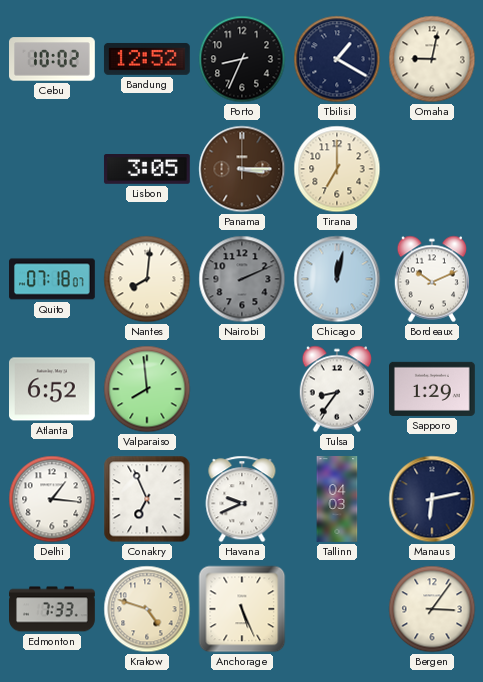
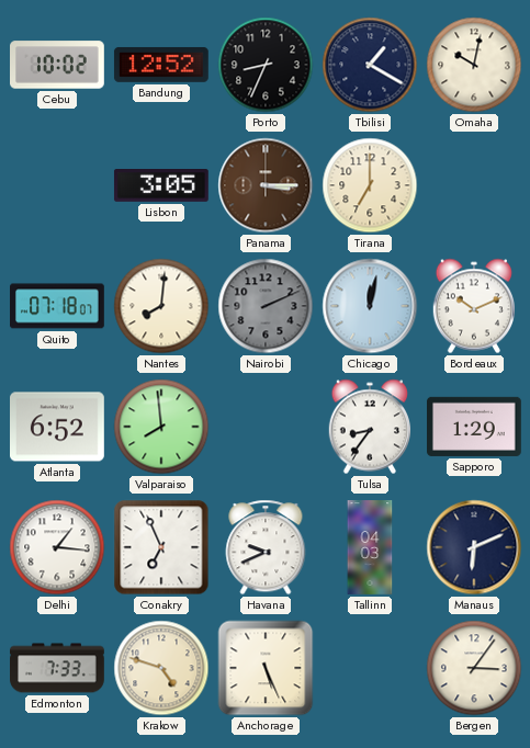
Omaha: 9:02 -> 10:02
Manaus: 6:13 -> 6:11
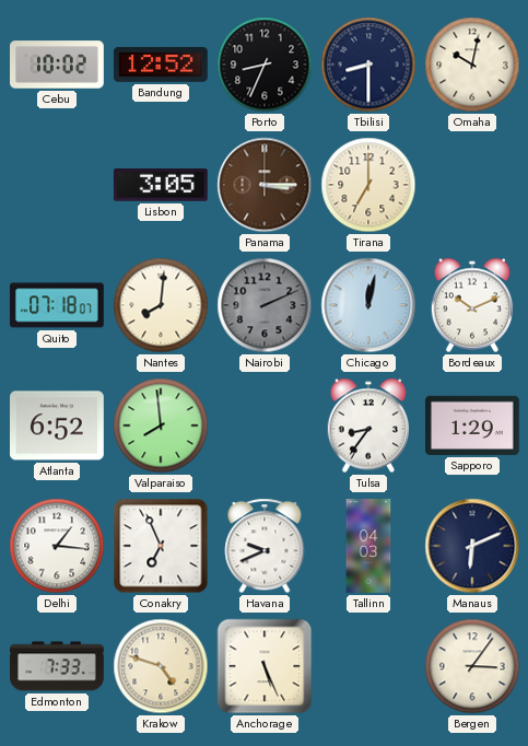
Tbilisi: 1:20 -> 8:30
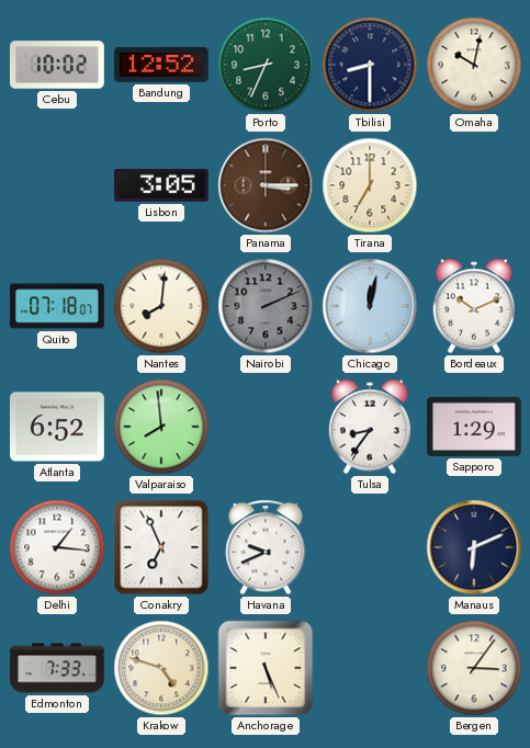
Porto dial: black -> green
Tallinn: 04:03 -> none
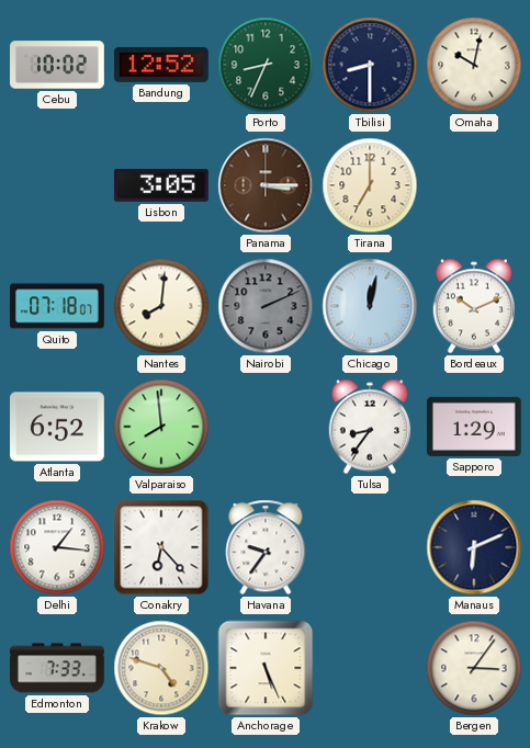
Conakry: 6:56 -> 6:23
Havana: 9:41 -> 9:36
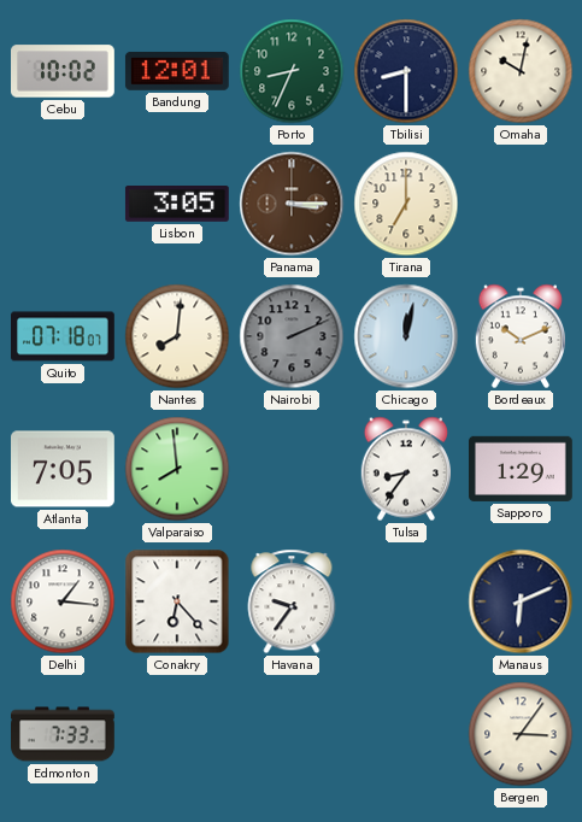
Bandung: 12:52 -> 12:01
Atlanta: 6:52 -> 7:05
Krakow: 4:48 -> none
Anchorage: 5:26 -> none
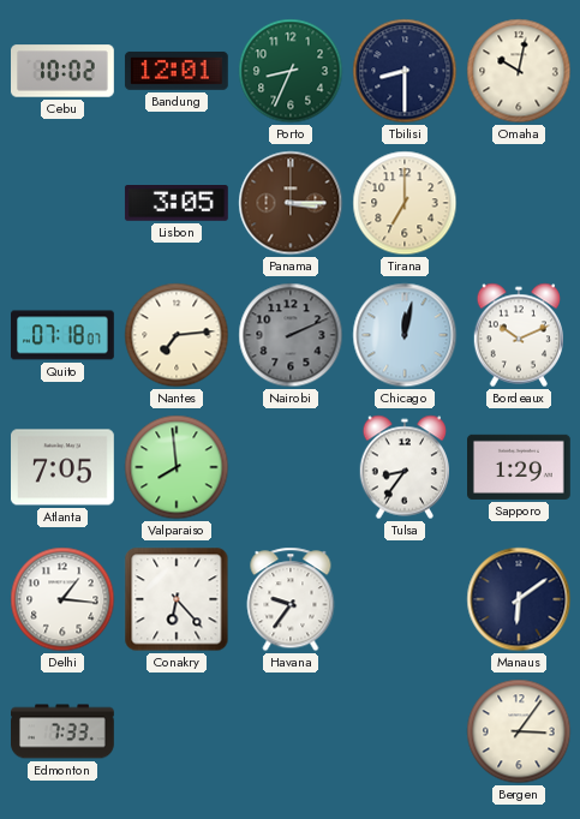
Nantes: 8:01 -> 7:14
Manaus: 6:11 -> 6:09
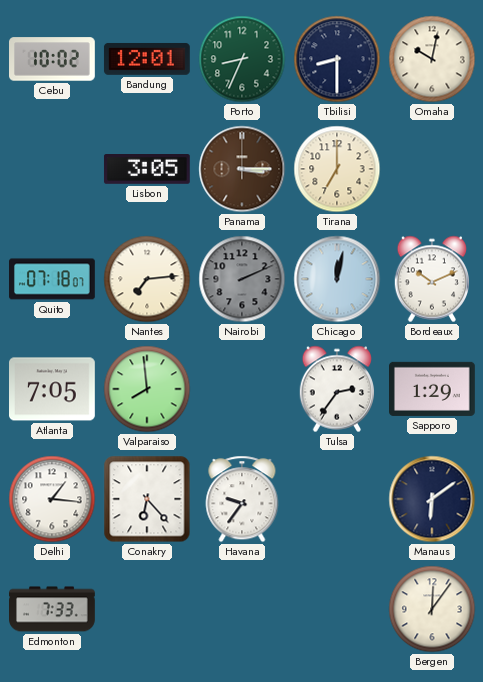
Tulsa: 8:36 -> 2:36
Bergen: 3:06 -> 12:06
